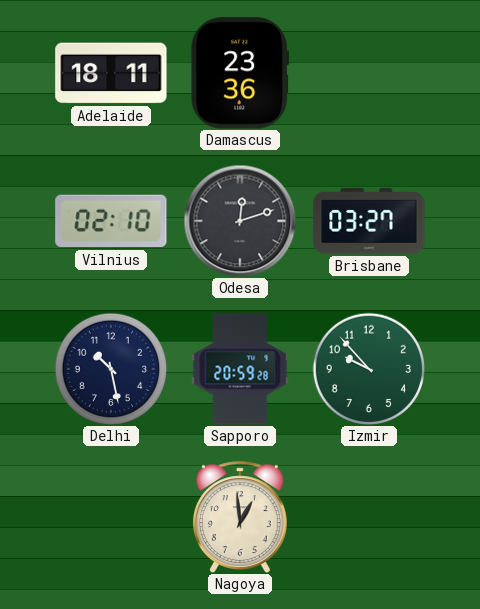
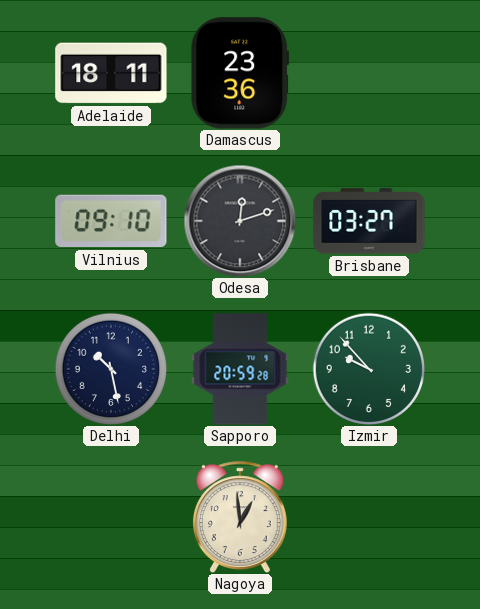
Vilnius: 02:10 -> 09:10
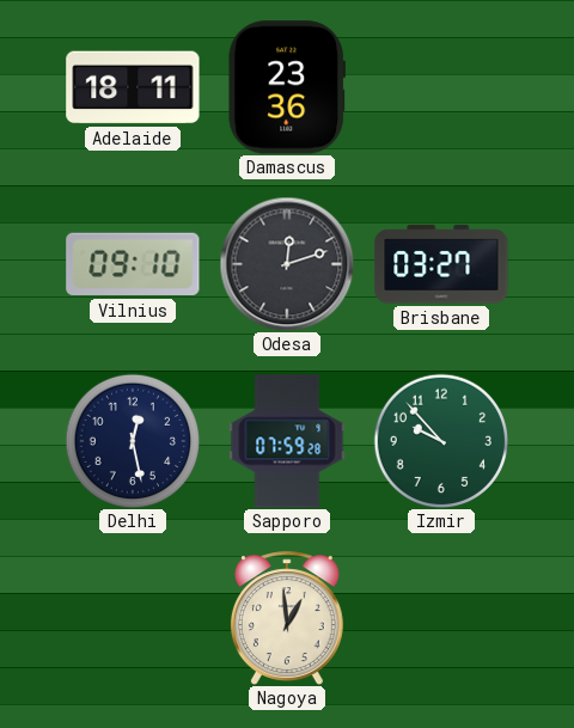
Delhi: 10:28 -> 12:28
Sapporo: 20:59 -> 07:59
